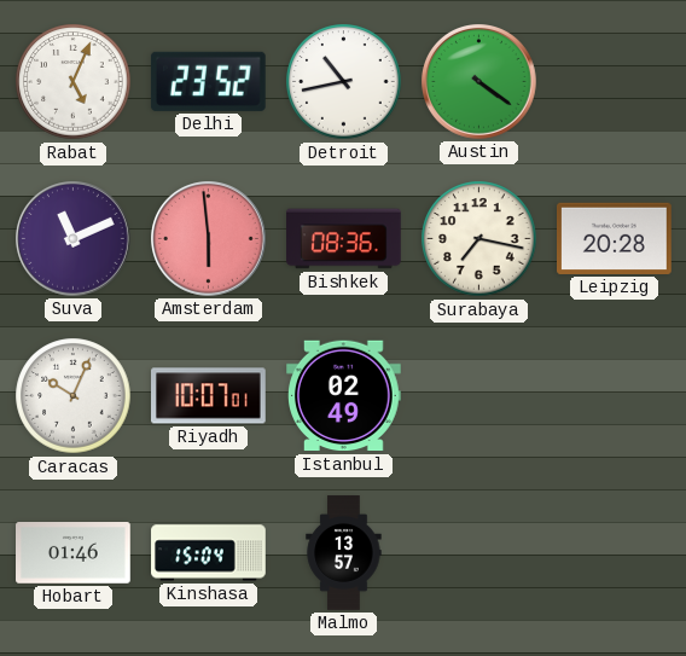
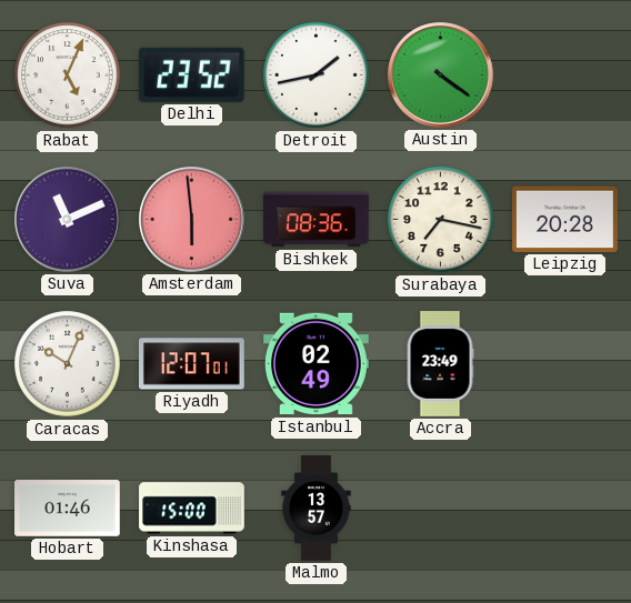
Detroit: 10:43 -> 1:43
Riyadh: 10:07 -> 12:07
Accra: none -> 23:49
Kinshasa: 15:04 -> 15:00
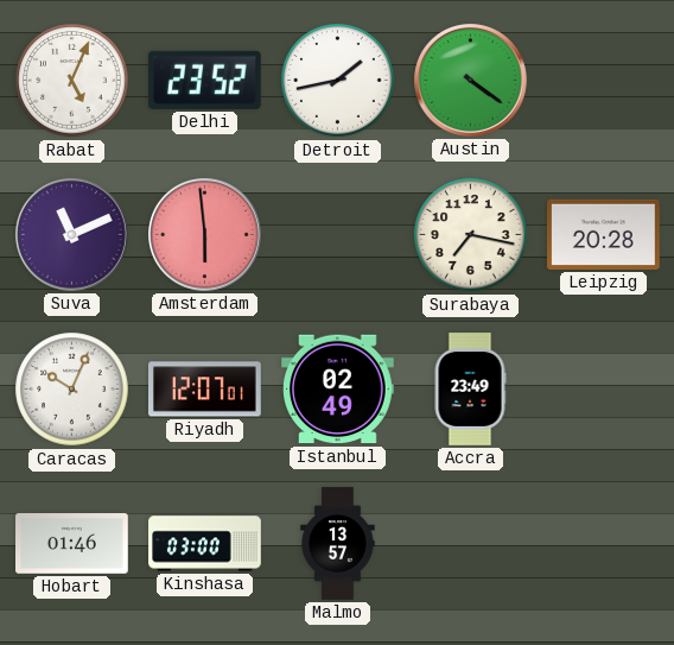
Bishkek: 08:36 -> none
Kinshasa: 15:00 -> 03:00
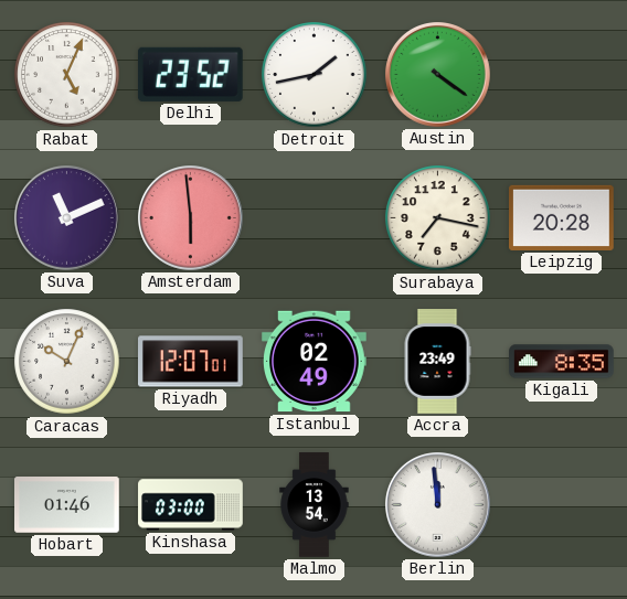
Kigali: none -> 8:35
Malmo: 13:57 -> 13:54
Berlin: none -> 11:59
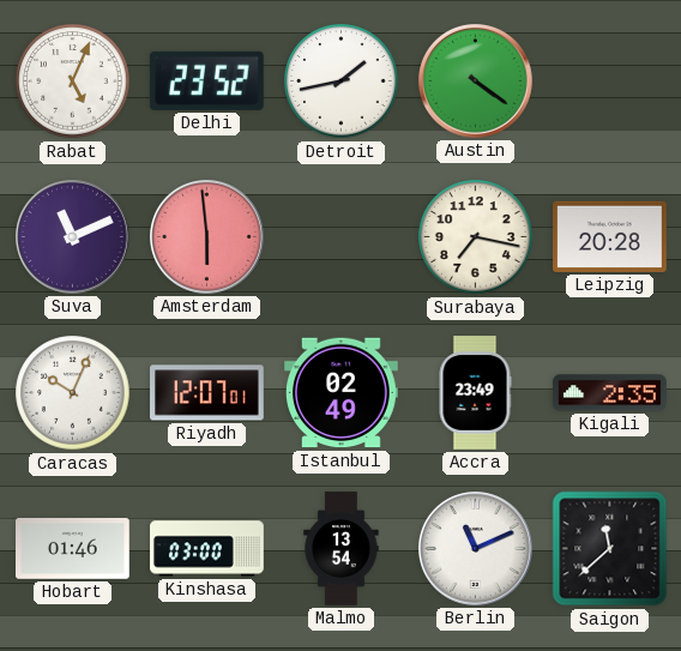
Kigali: 8:35 -> 2:35
Berlin: 11:59 -> 11:11
Saigon: none -> 11:38
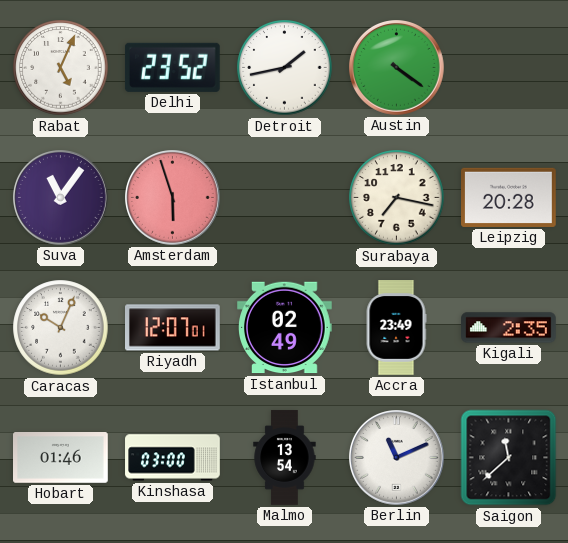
Suva: 11:11 -> 11:06
Amsterdam: 5:59 -> 5:57
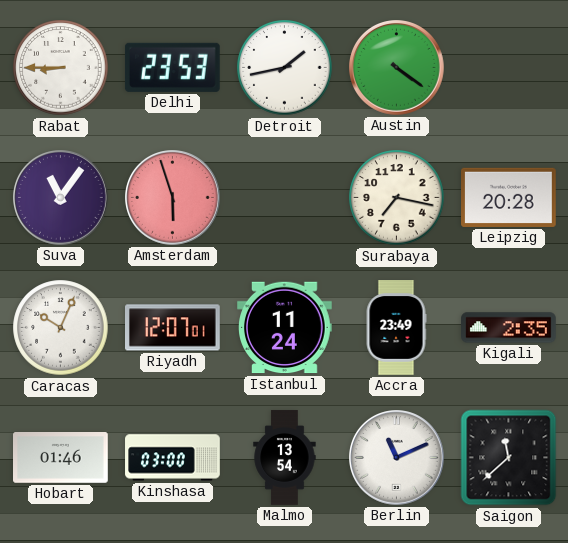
Rabat: 5:04 -> 8:45
Delhi: 23:52 -> 23:53
Istanbul: 02:49 -> 11:24
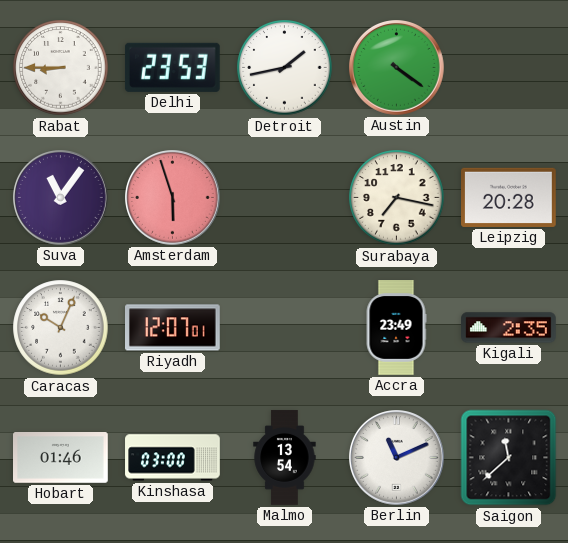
Istanbul: 11:24 -> none
